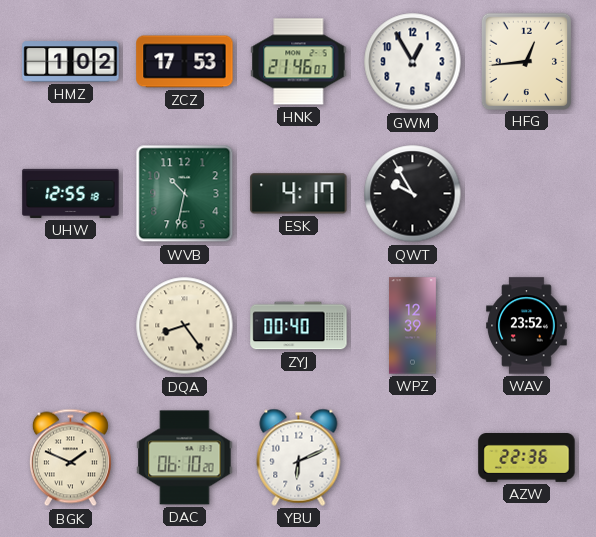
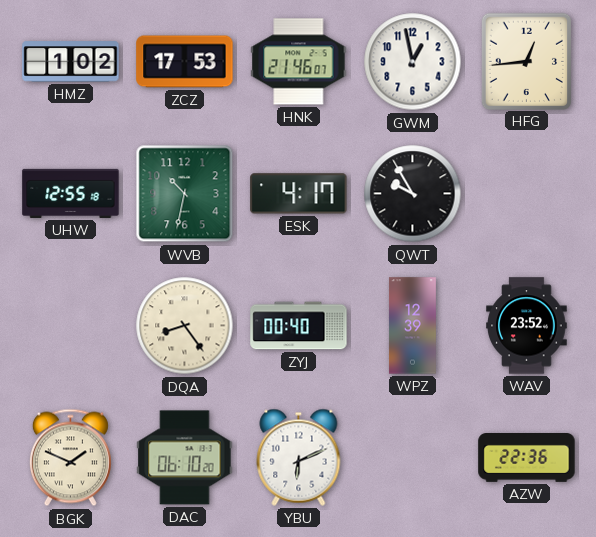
GWM: 12:55 -> 12:58
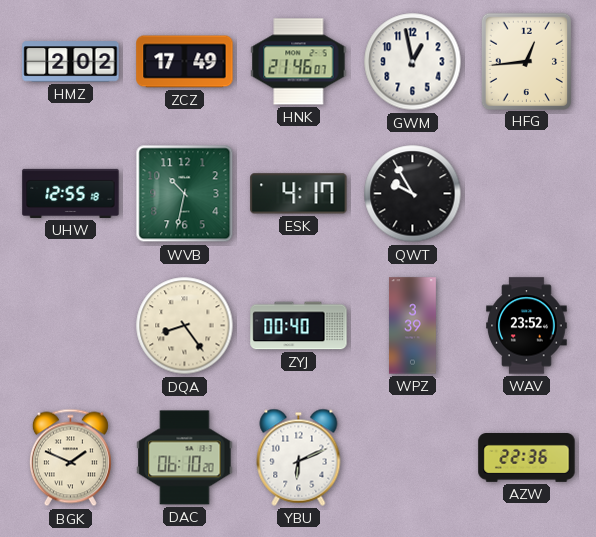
HMZ: 1:02 -> 2:02
ZCZ: 17:53 -> 17:49
WPZ: 12:39 -> 3:39
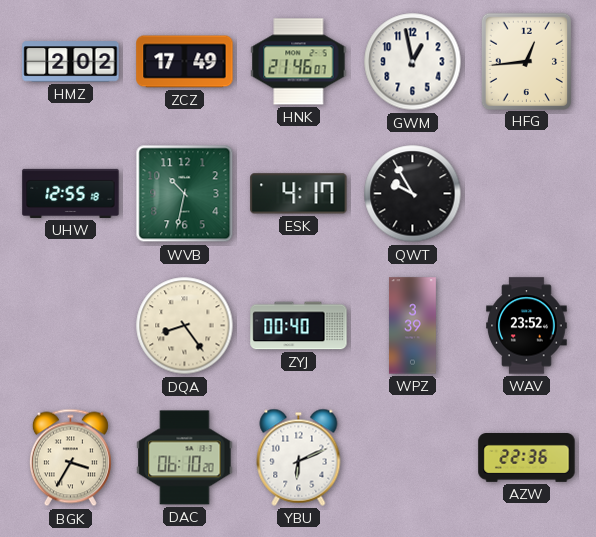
BGK: 1:49 -> 3:35
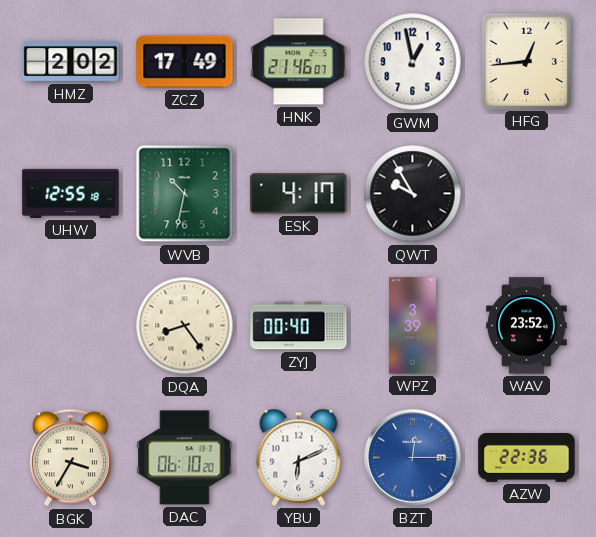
BZT: none -> 12:15
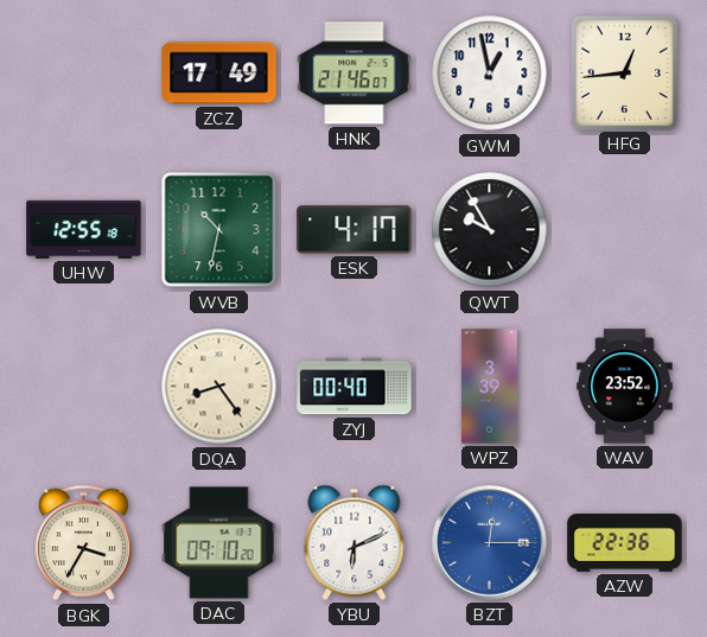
HMZ: 2:02 -> none
DAC: 06:10 -> 09:10
